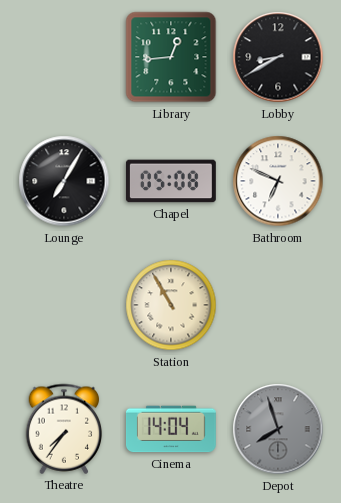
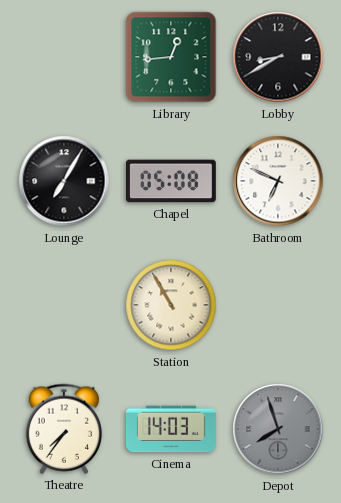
Cinema: 14:04 -> 14:03
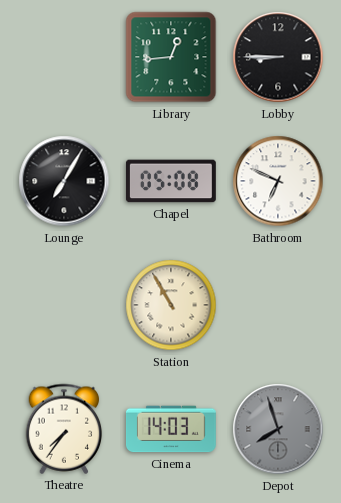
Lobby: 8:40 -> 8:45
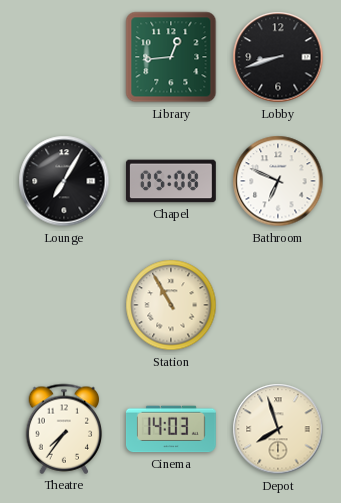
Lobby: 8:45 -> 8:42
Depot dial: grey -> cream
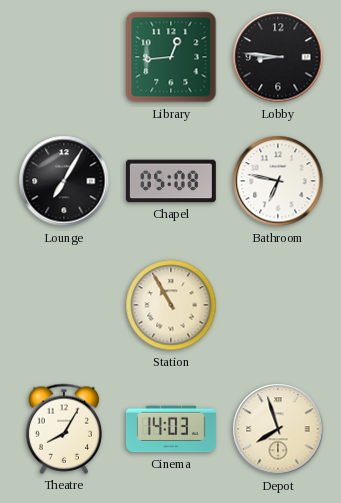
Lobby: 8:42 -> 8:46
Bathroom: 6:49 -> 6:47
Theatre: 7:36 -> 8:05
